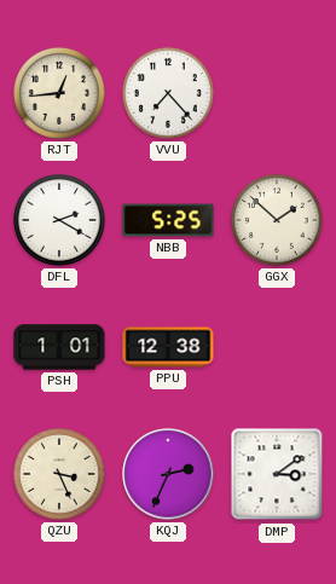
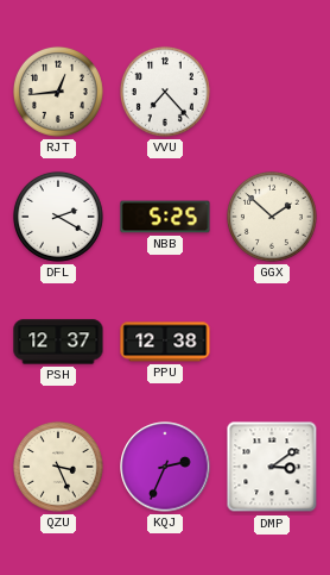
PSH: 1:01 -> 12:37
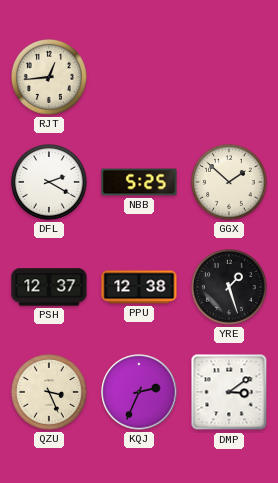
VVU: 7:23 -> none
YRE: none -> 1:27
